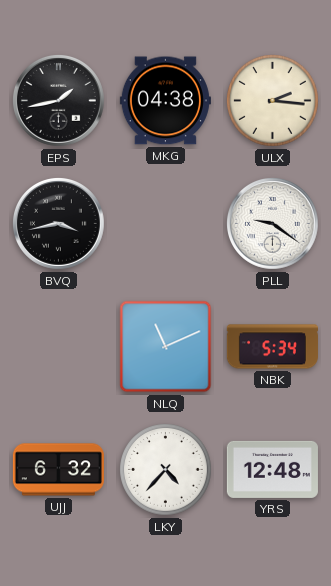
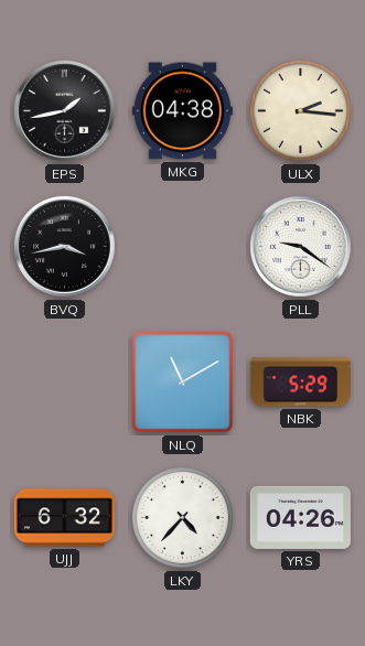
NLQ: 11:11 -> 11:10
NBK: 5:34 -> 5:29
YRS: 12:48 -> 04:26
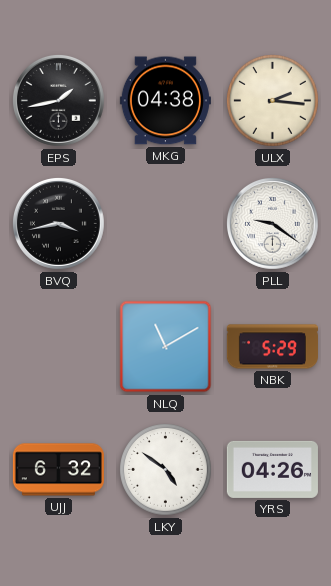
LKY: 4:37 -> 4:51
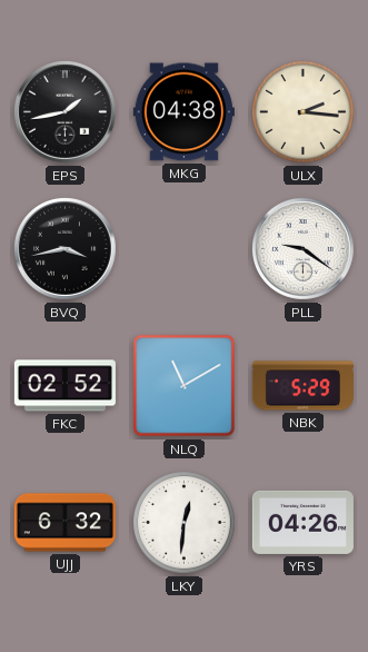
FKC: none -> 02:52
LKY: 4:51 -> 12:31
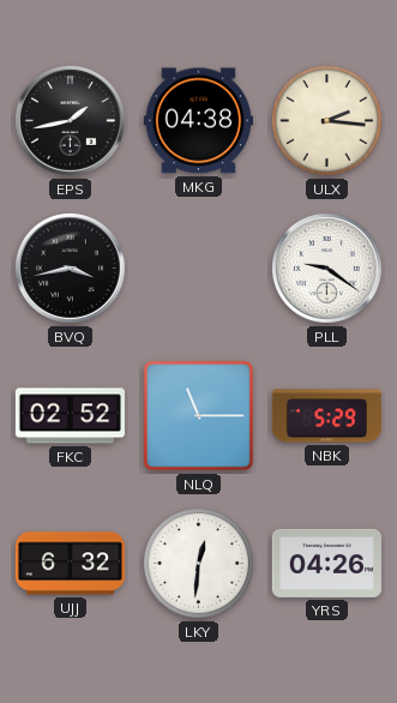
NLQ: 11:10 -> 11:15
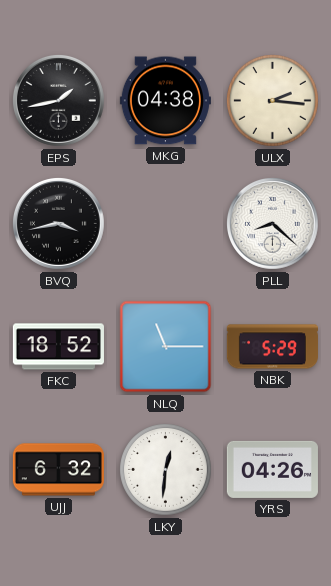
PLL: 9:21 -> 8:22
FKC: 02:52 -> 18:52
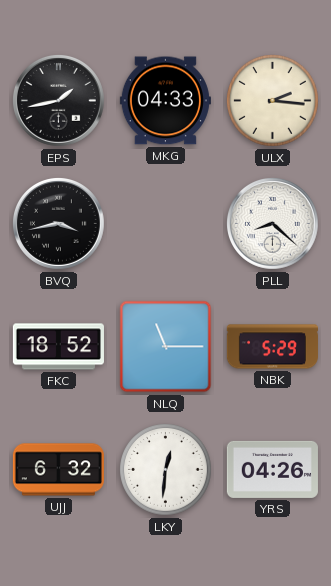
MKG: 04:38 -> 04:33
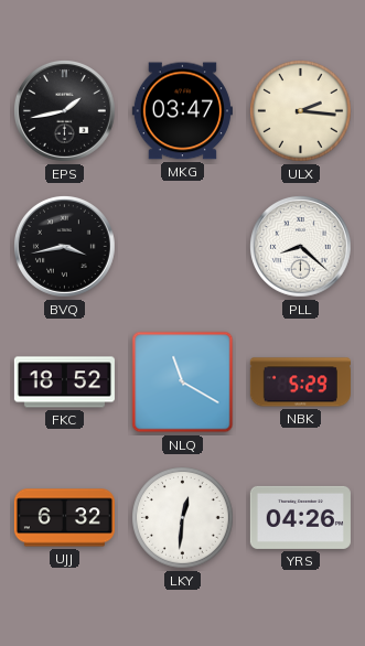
MKG: 04:33 -> 03:47
NLQ: 11:15 -> 11:20
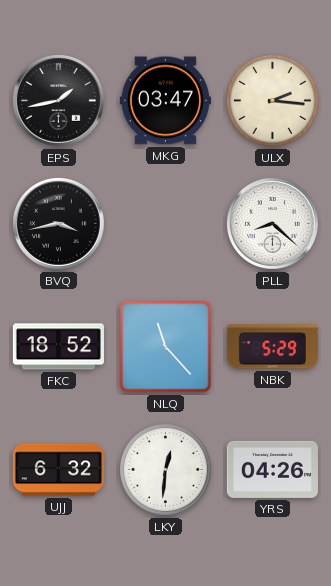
NLQ: 11:20 -> 11:23
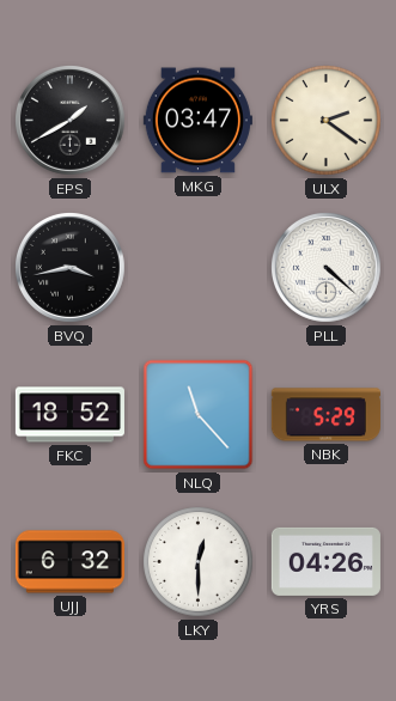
EPS: 1:43 -> 1:40
ULX: 2:16 -> 2:21
PLL: 8:22 -> 4:22
LKY: 12:31 -> 12:30
